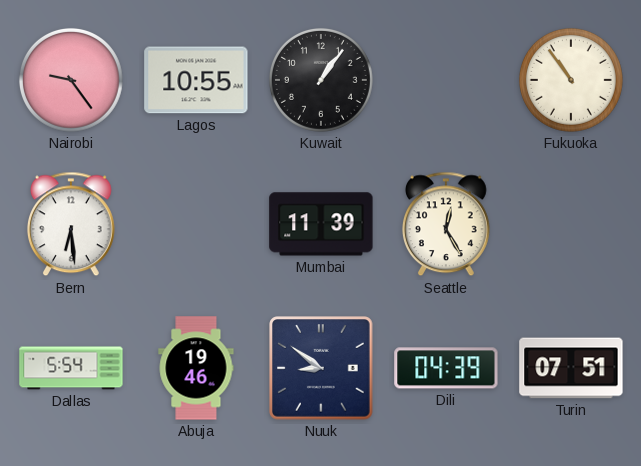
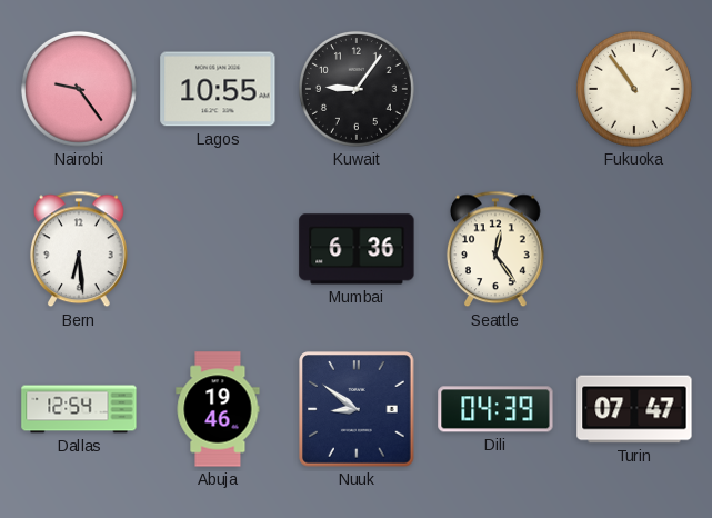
Kuwait: 1:06 -> 9:06
Mumbai: 11:39 -> 6:36
Seattle: 12:25 -> 12:24
Dallas: 5:54 -> 12:54
Turin: 07:51 -> 07:47
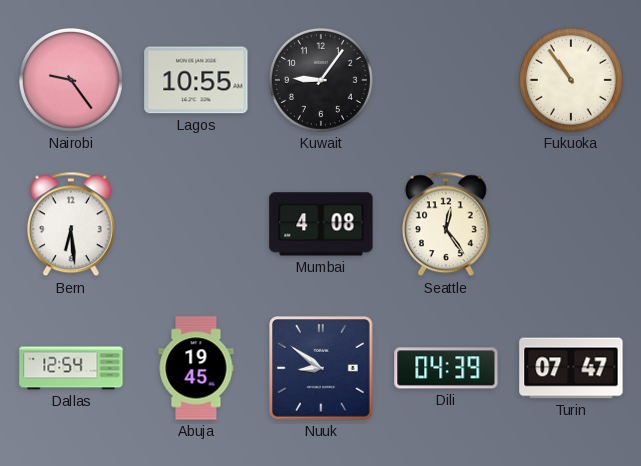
Mumbai: 6:36 -> 4:08
Abuja: 19:46 -> 19:45
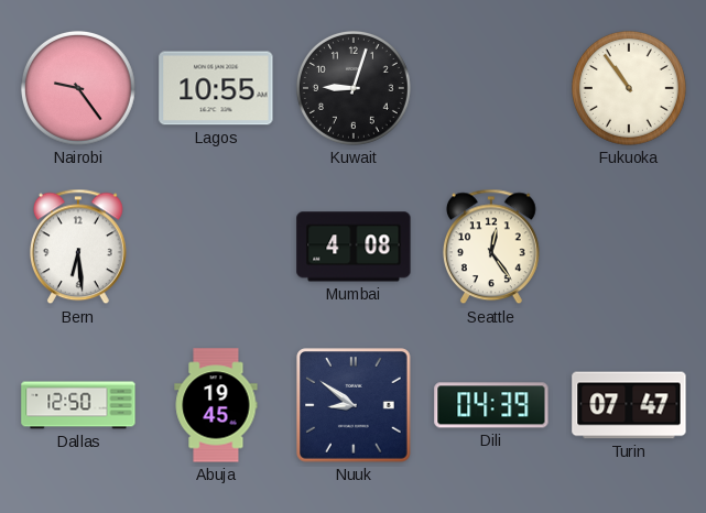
Kuwait: 9:06 -> 9:03
Dallas: 12:54 -> 12:50
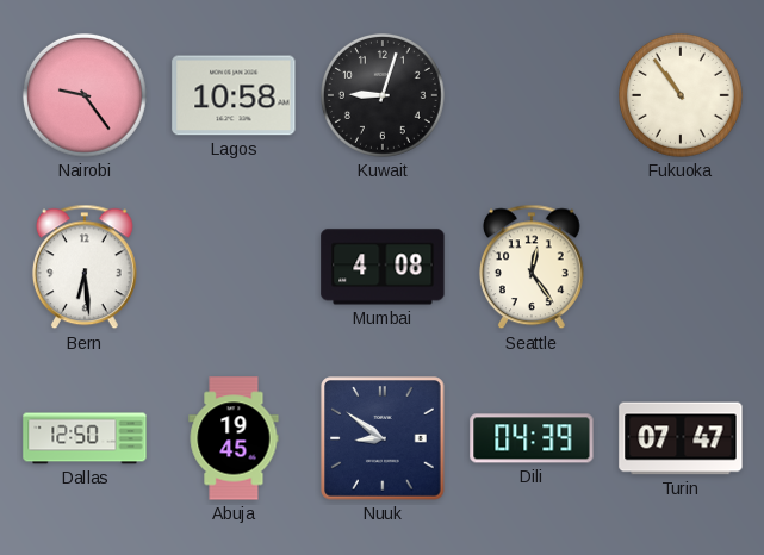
Lagos: 10:55 -> 10:58
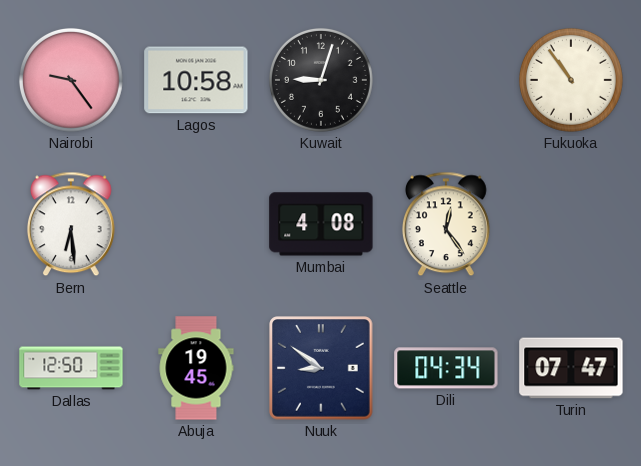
Dili: 04:39 -> 04:34
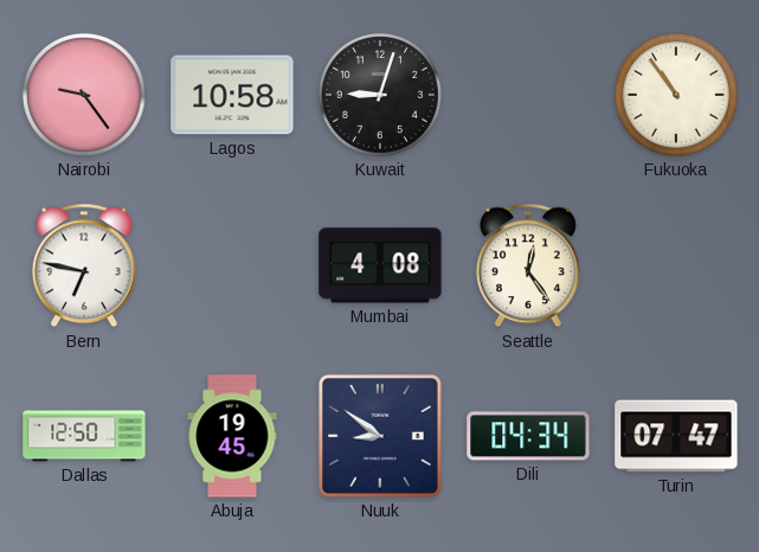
Bern: 6:29 -> 6:47
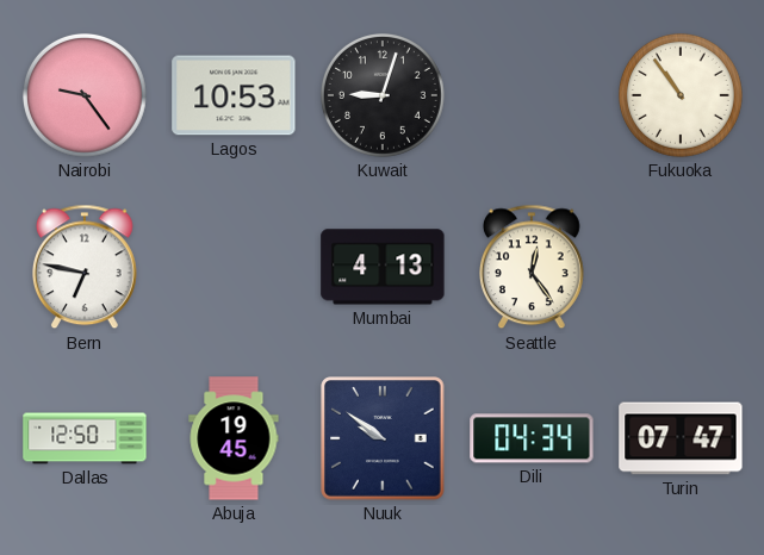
Lagos: 10:58 -> 10:53
Mumbai: 4:08 -> 4:13
Nuuk: 8:51 -> 9:51
